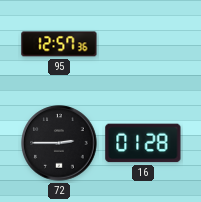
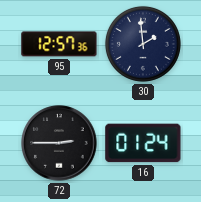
30: none -> 1:59
16: 01:28 -> 01:24
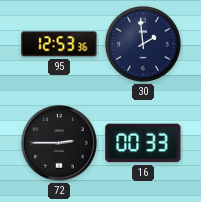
95: 12:57 -> 12:53
16: 01:24 -> 00:33
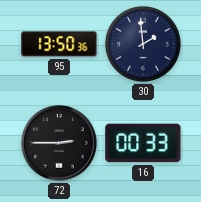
95: 12:53 -> 13:50
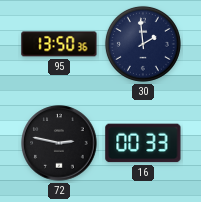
72: 2:45 -> 2:47
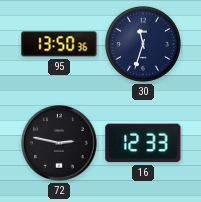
30: 1:59 -> 11:33
16: 00:33 -> 12:33
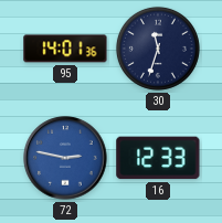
95: 13:50 -> 14:01
72 dial: black -> blue
